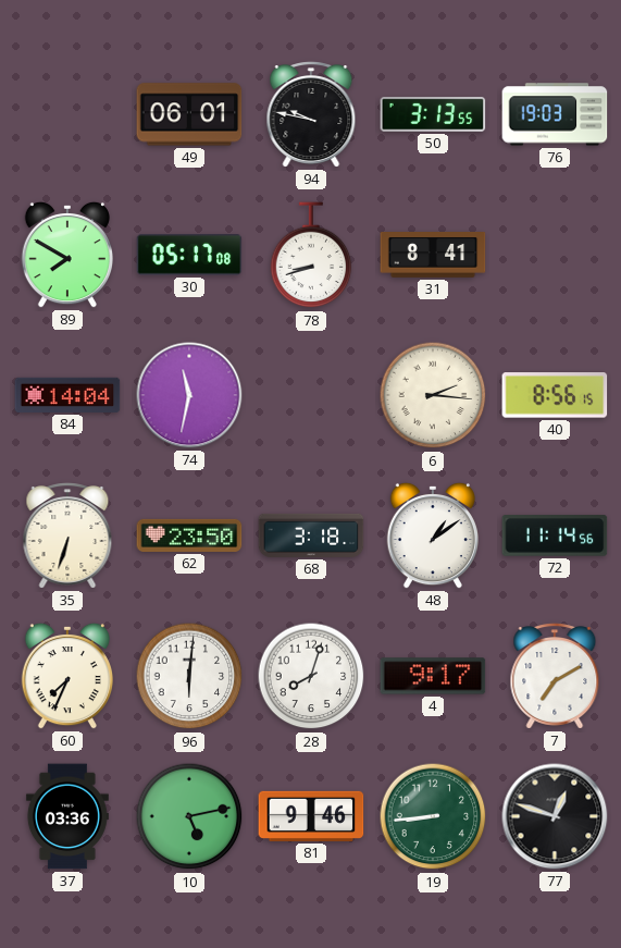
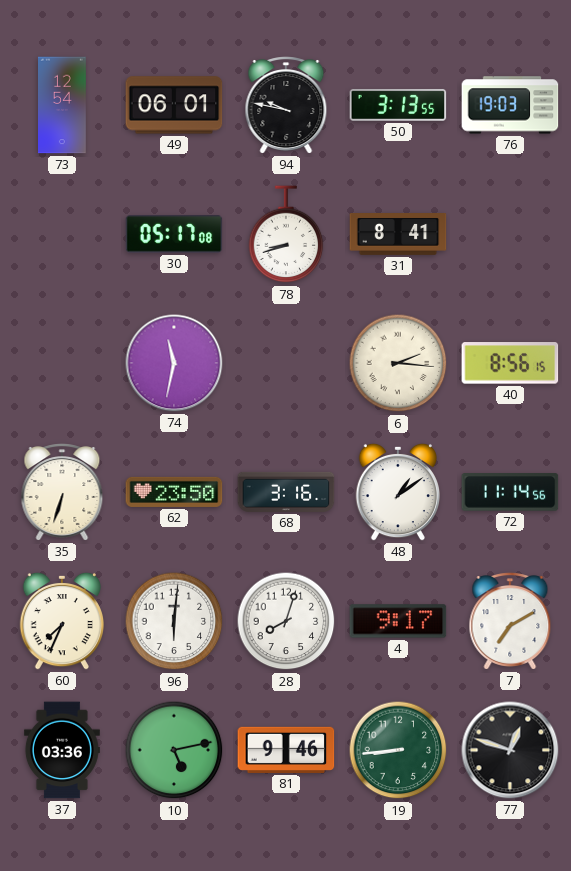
73: none -> 12:54
89: 7:50 -> none
84: 14:04 -> none
68: 3:18 -> 3:16
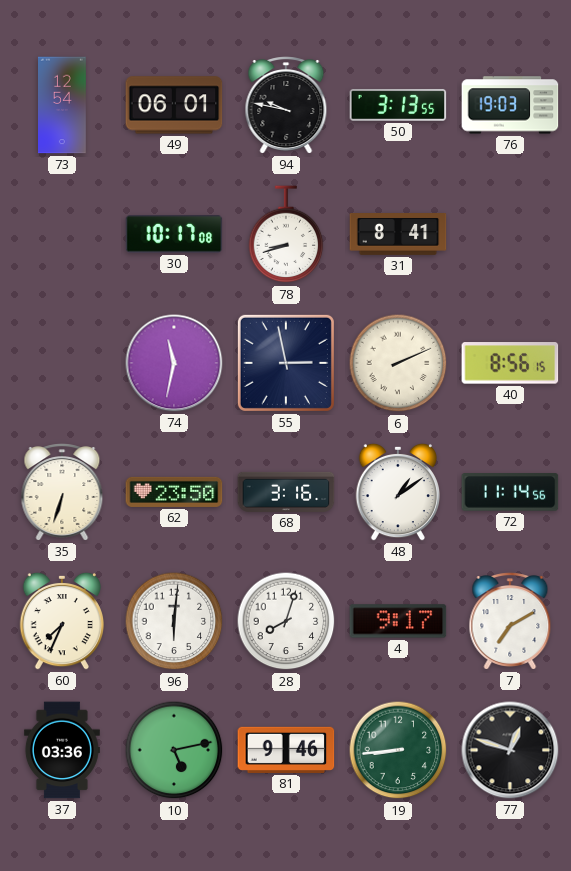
30: 05:17 -> 10:17
55: none -> 2:58
6: 2:16 -> 2:11
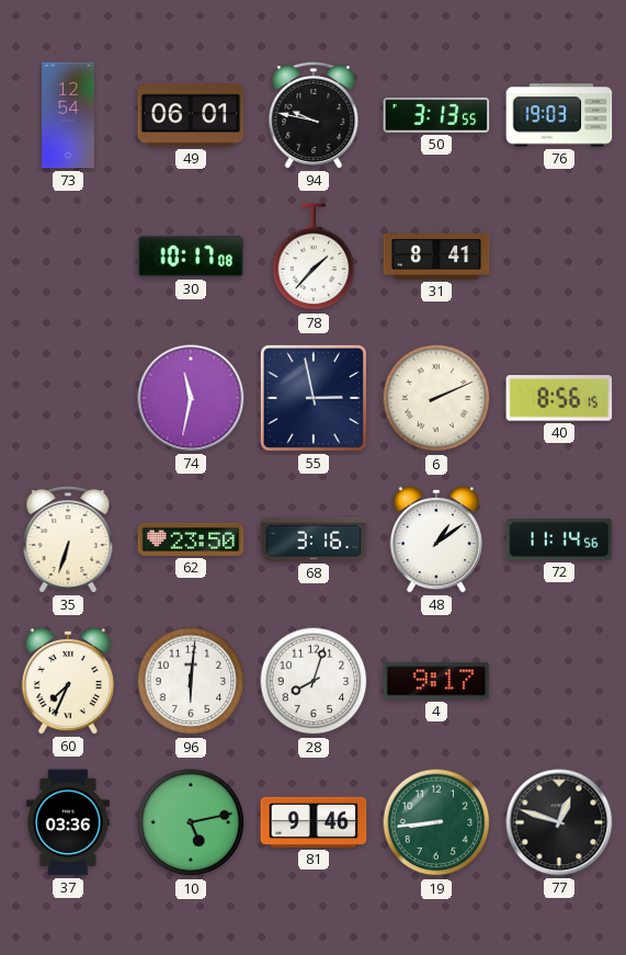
78: 8:42 -> 1:37
7: 7:10 -> none
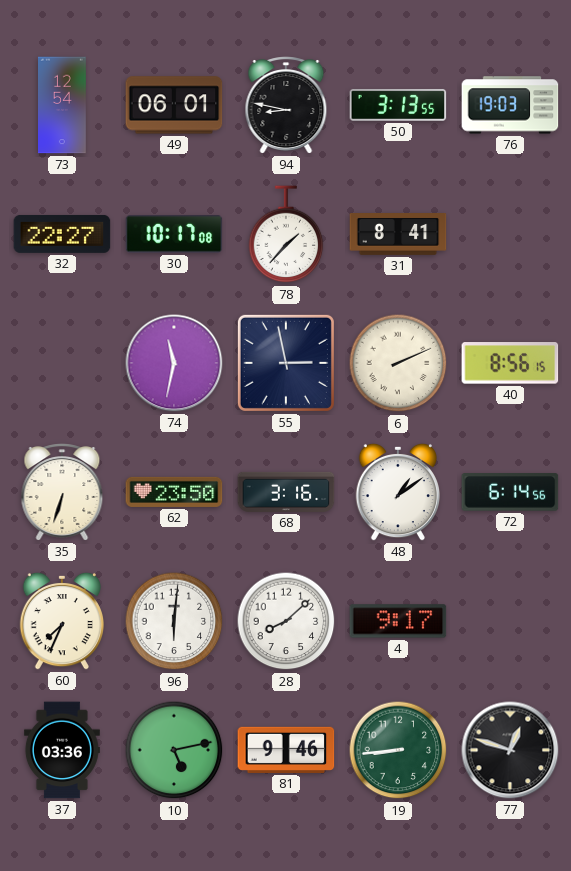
94: 9:47 -> 8:47
32: none -> 22:27
72: 11:14 -> 6:14
28: 8:03 -> 8:08
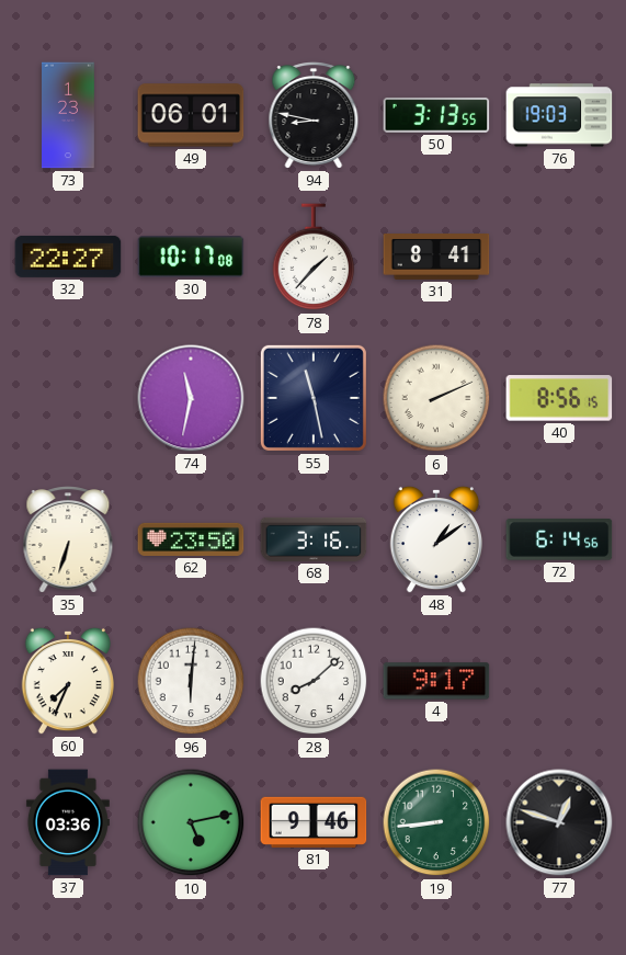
73: 12:54 -> 1:23
55: 2:58 -> 11:28
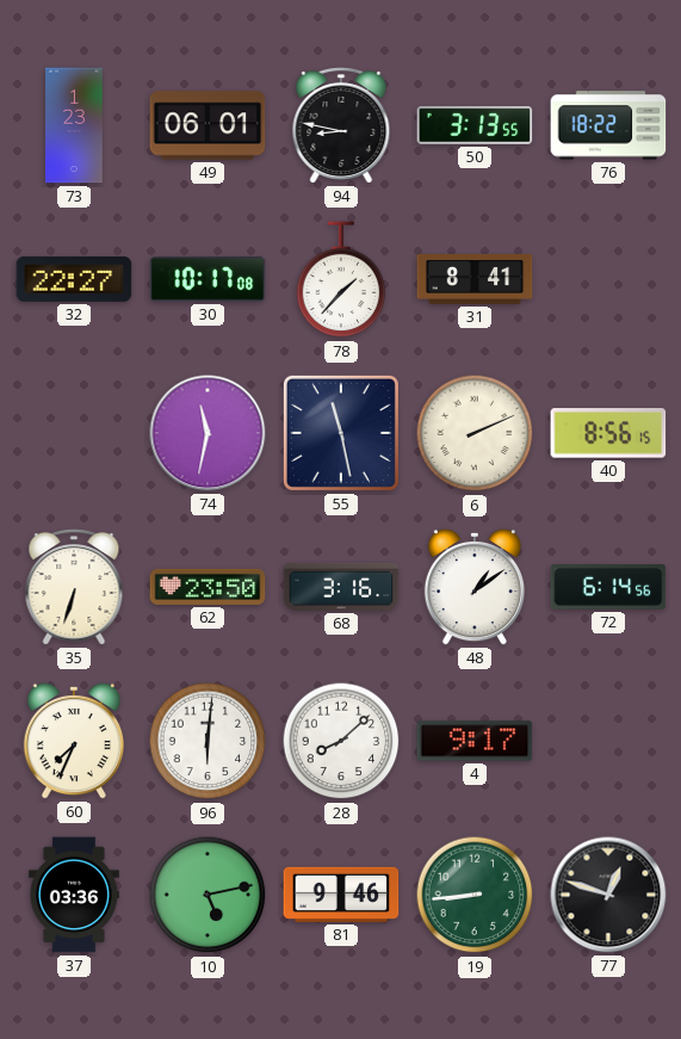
76: 19:03 -> 18:22
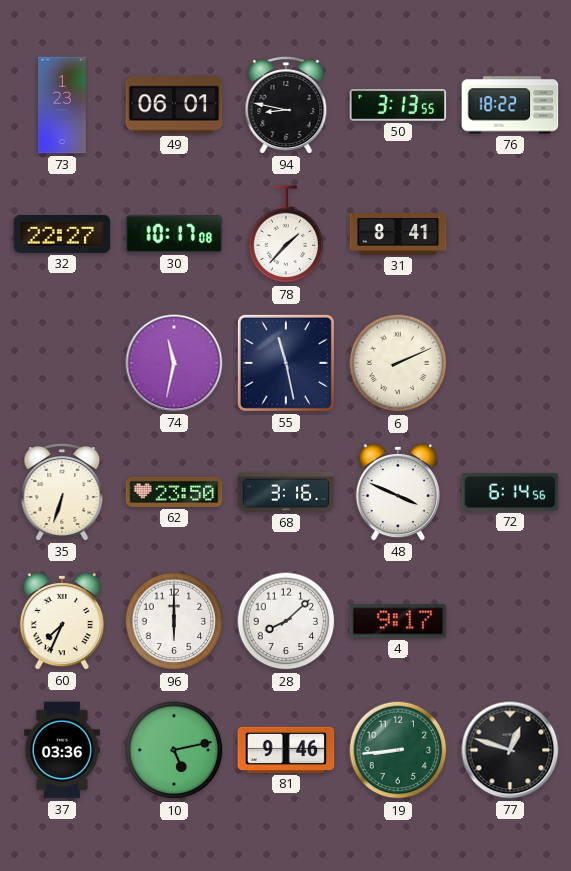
40: 8:56 -> none
48: 1:09 -> 3:49
96: 6:01 -> 6:00
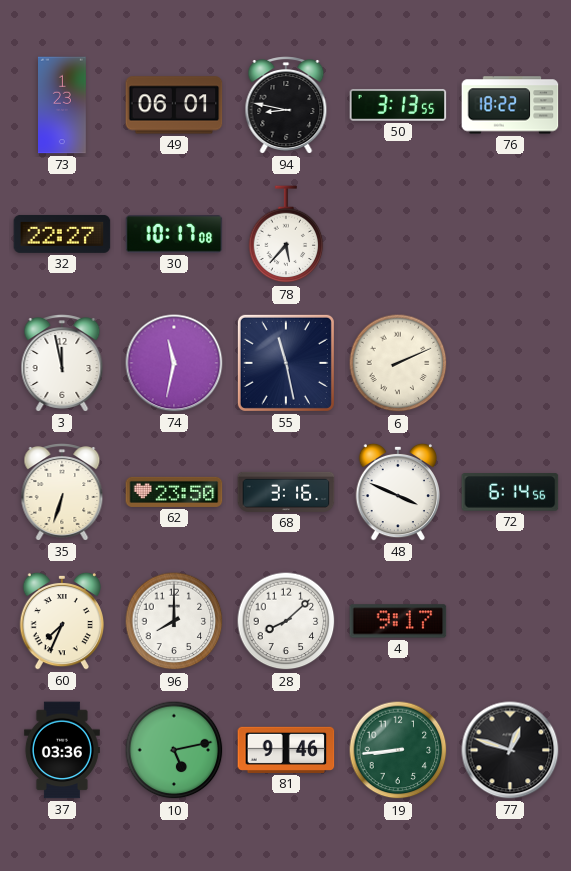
78: 1:37 -> 5:37
31: 8:41 -> none
3: none -> 11:58
96: 6:00 -> 8:00
